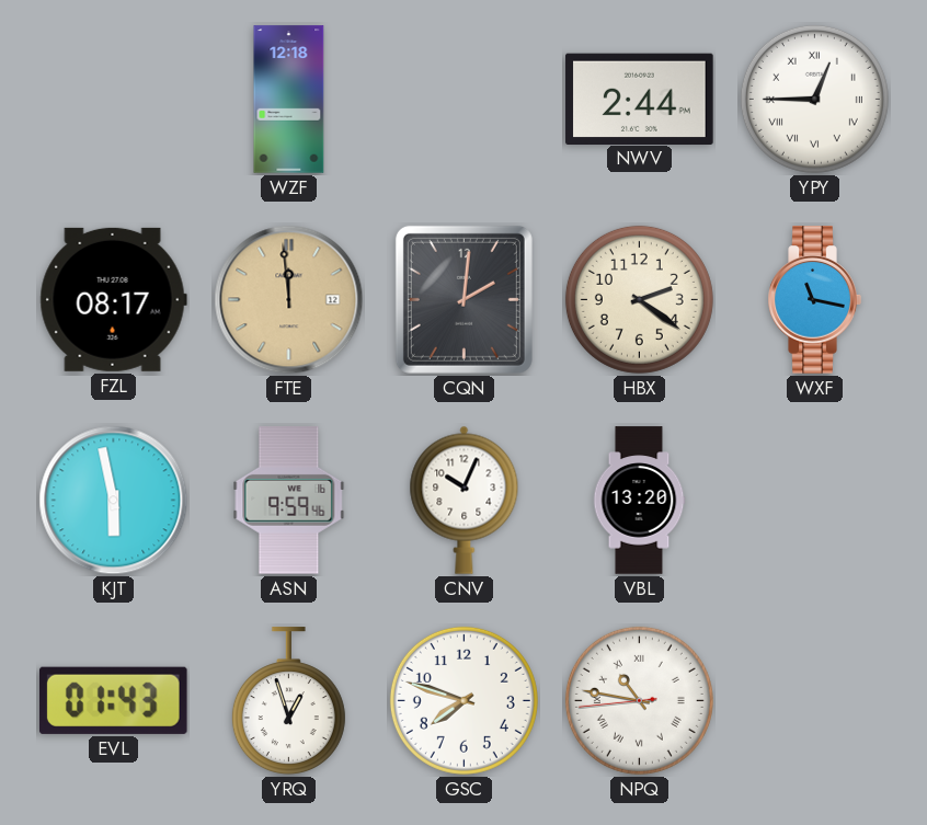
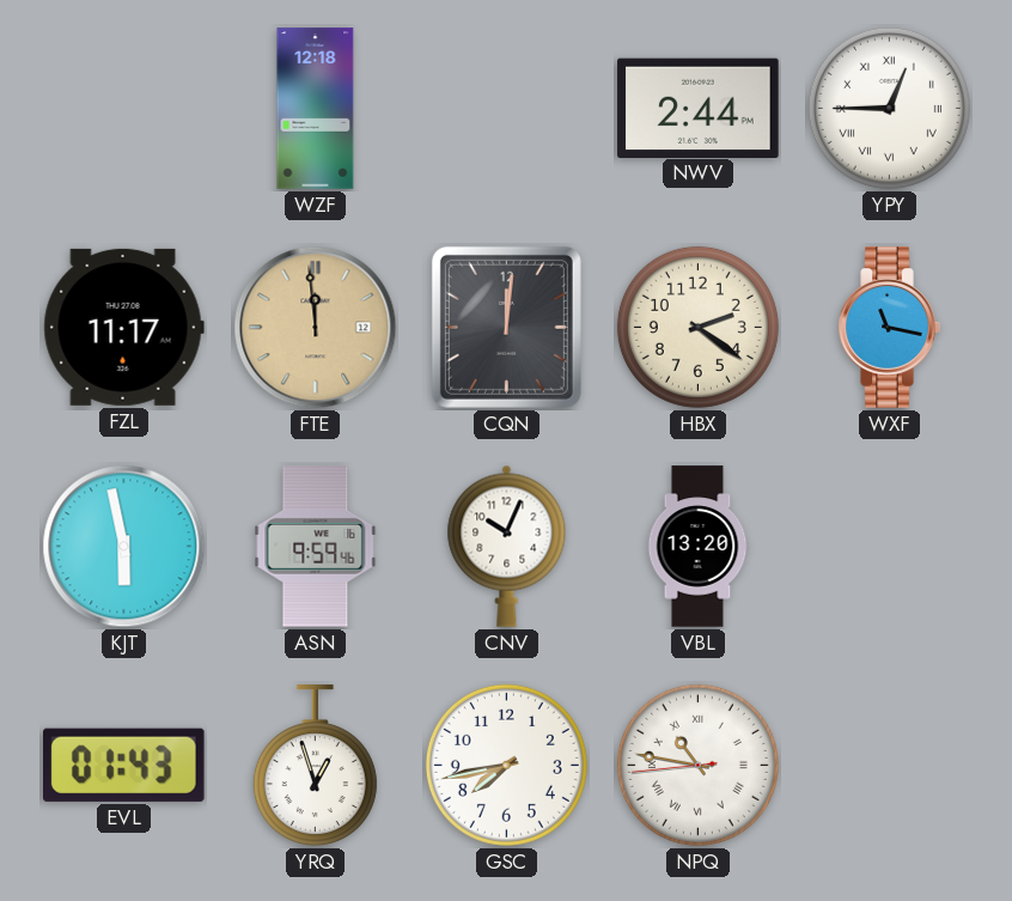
FZL: 08:17 -> 11:17
CQN: 2:01 -> 12:01
GSC: 7:48 -> 7:43
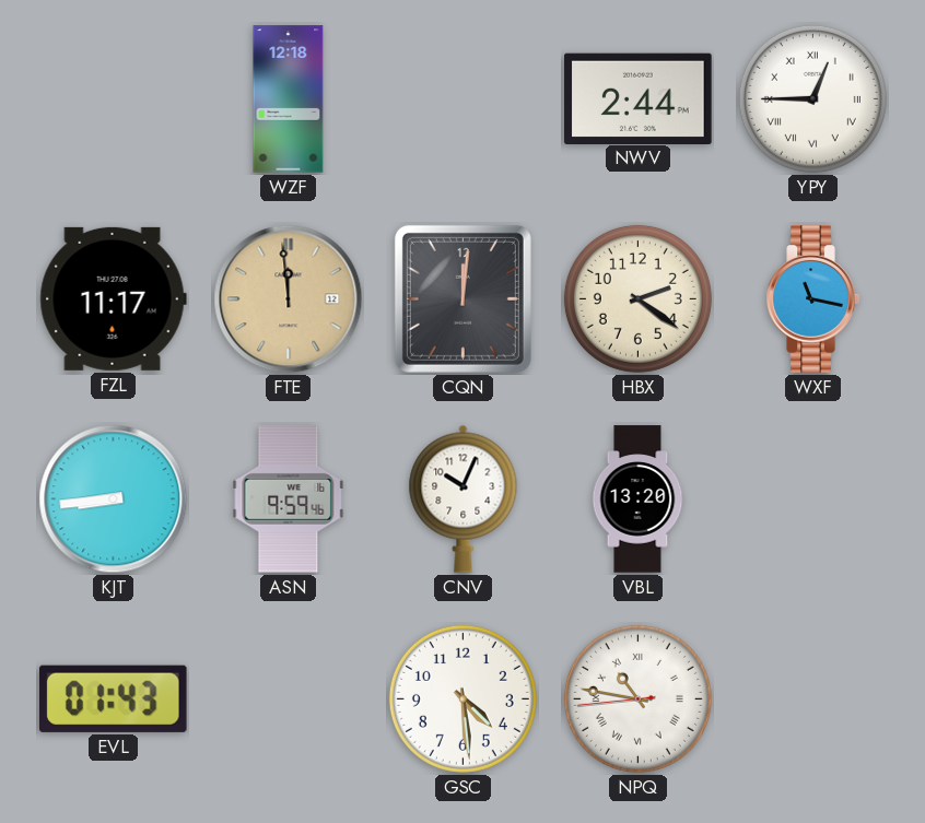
KJT: 5:58 -> 8:44
YRQ: 12:57 -> none
GSC: 7:43 -> 4:29
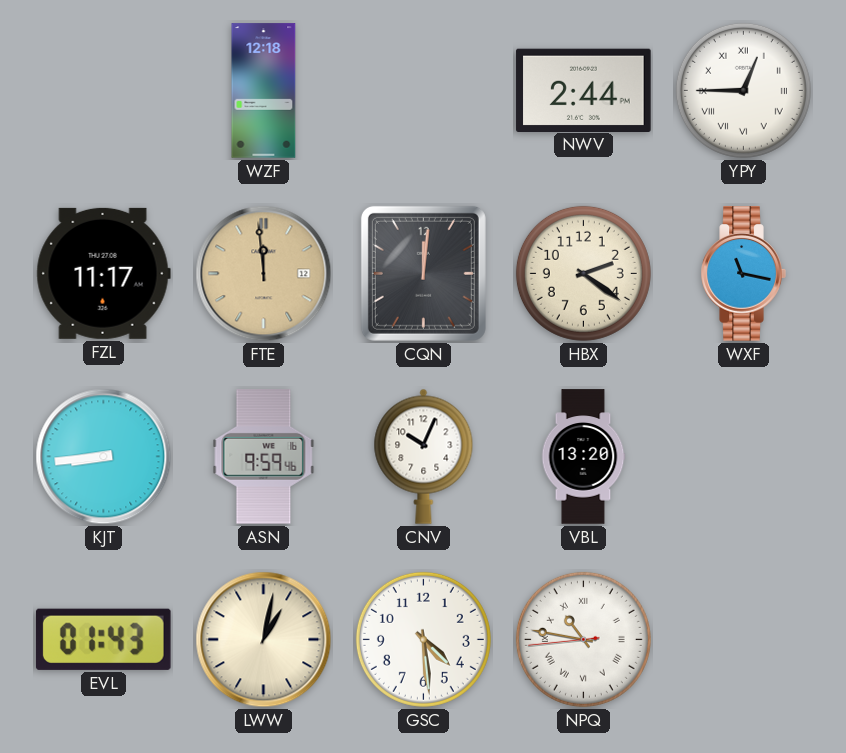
LWW: none -> 1:02
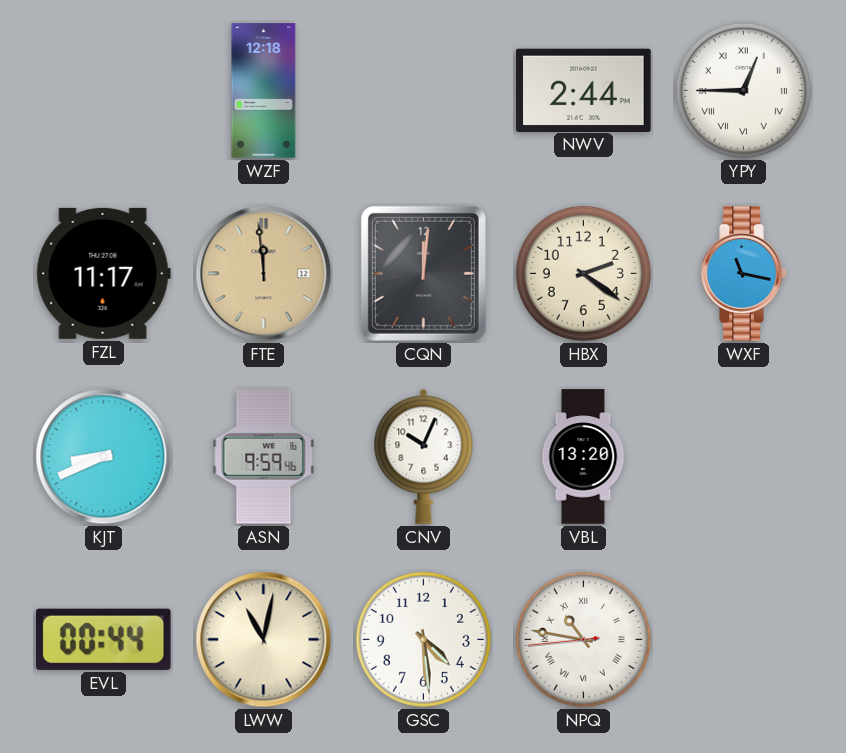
KJT: 8:44 -> 8:41
EVL: 01:43 -> 00:44
LWW: 1:02 -> 11:02
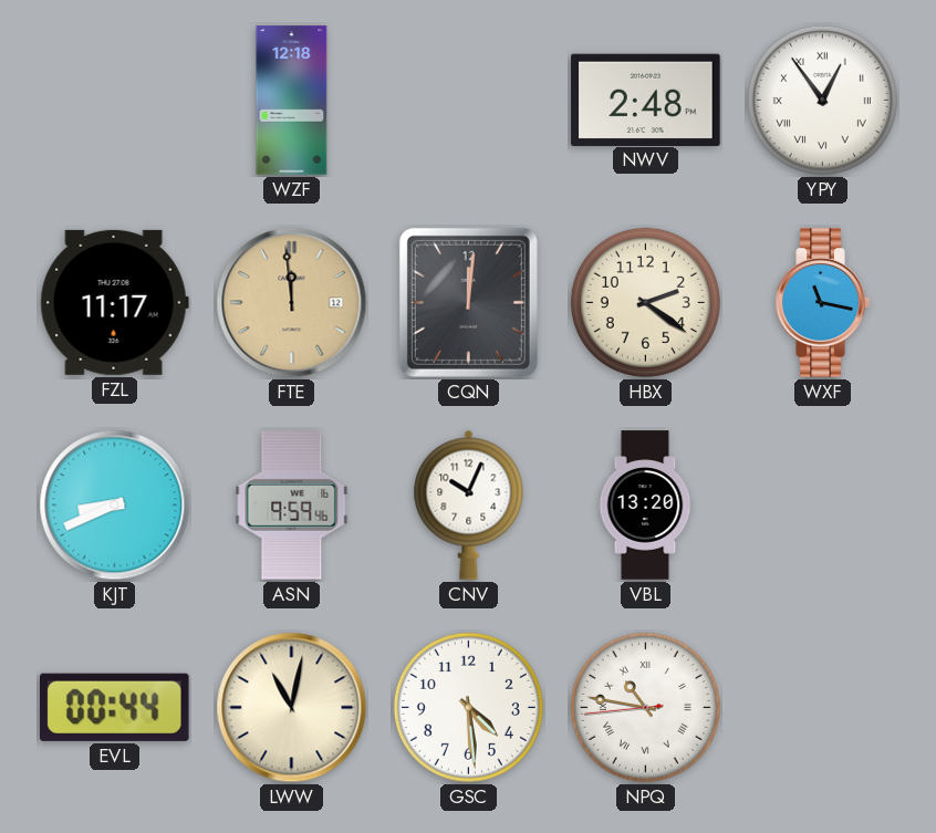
NWV: 2:44 -> 2:48
YPY: 12:45 -> 12:54
